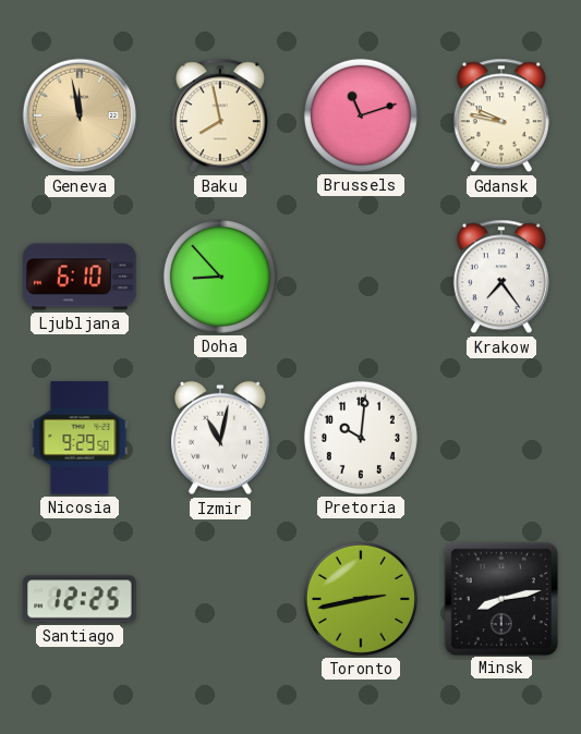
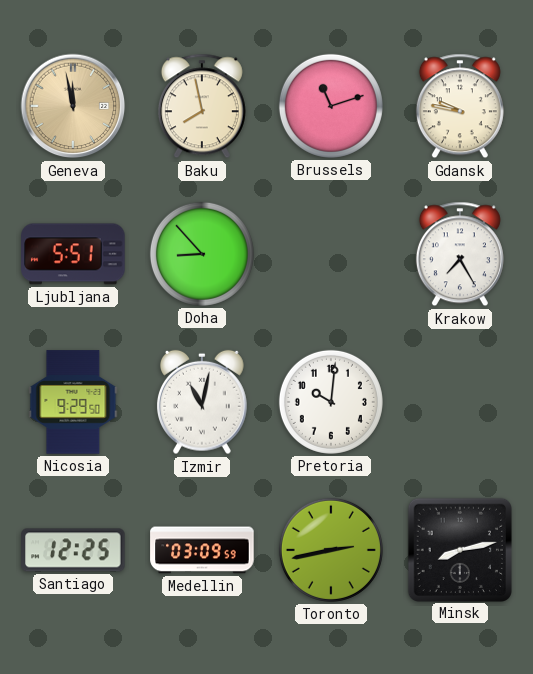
Ljubljana: 6:10 -> 5:51
Krakow: 7:24 -> 7:25
Medellin: none -> 03:09
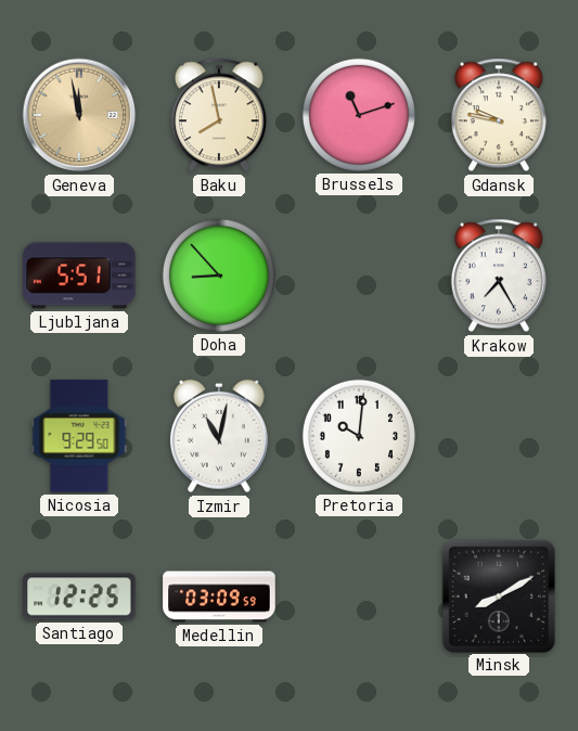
Toronto: 2:43 -> none
Minsk: 8:13 -> 8:10
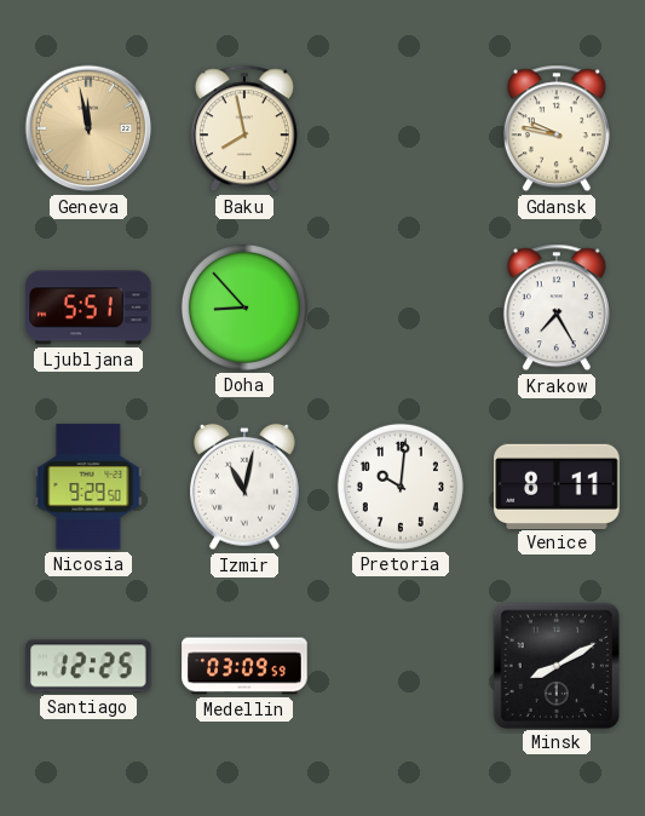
Brussels: 11:12 -> none
Venice: none -> 8:11
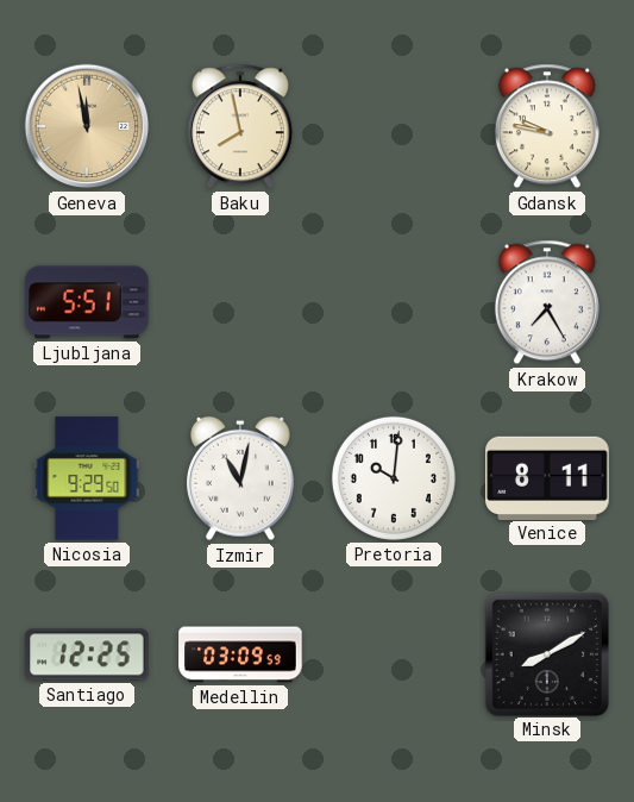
Doha: 8:53 -> none
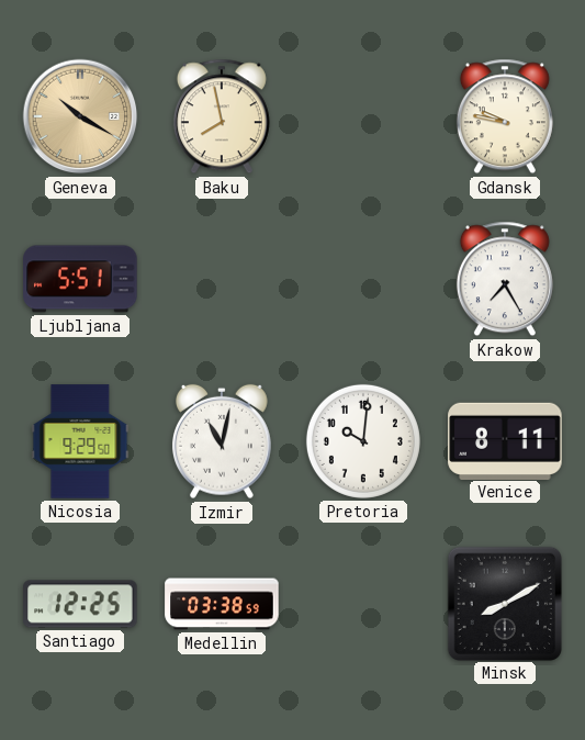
Geneva: 11:58 -> 10:20
Medellin: 03:09 -> 03:38
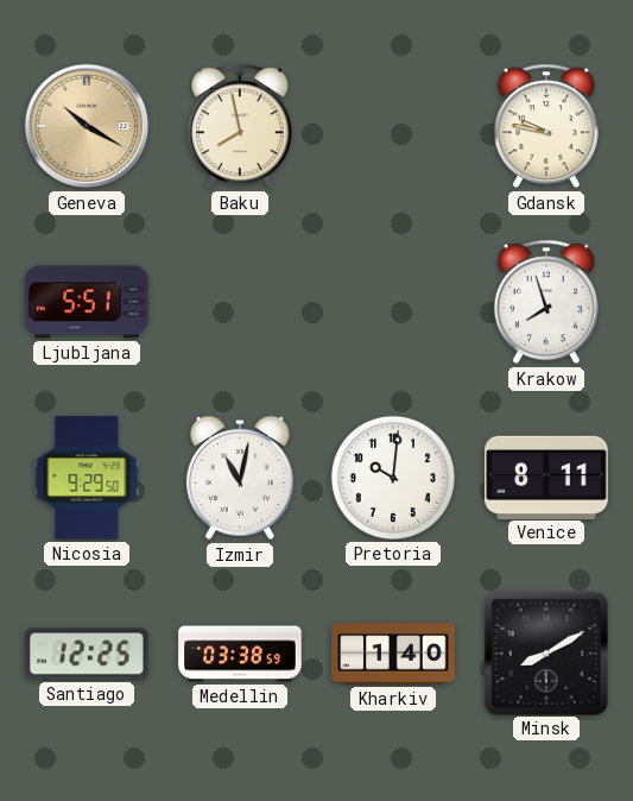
Krakow: 7:25 -> 7:57
Kharkiv: none -> 1:40
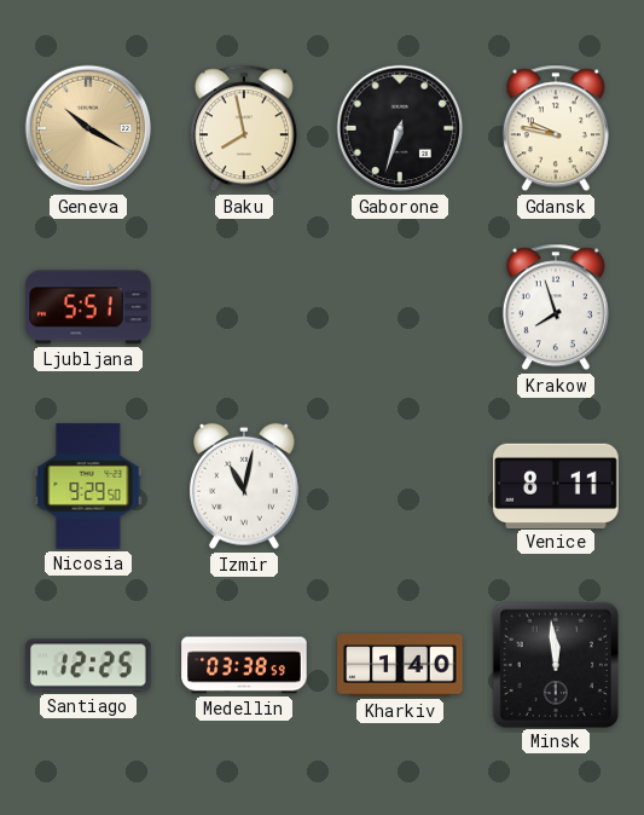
Gaborone: none -> 6:33
Pretoria: 10:01 -> none
Minsk: 8:10 -> 11:59
